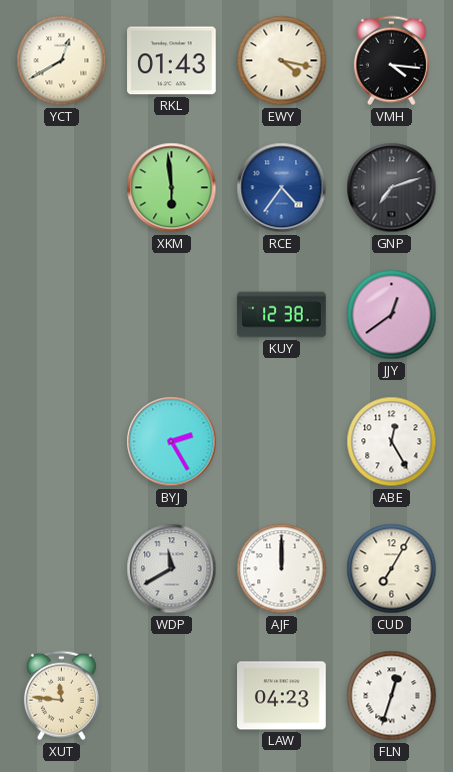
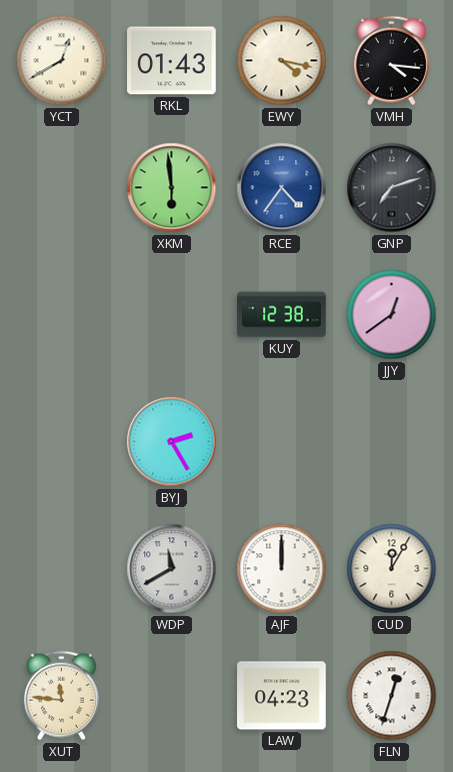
ABE: 12:25 -> none
CUD: 7:05 -> 12:05
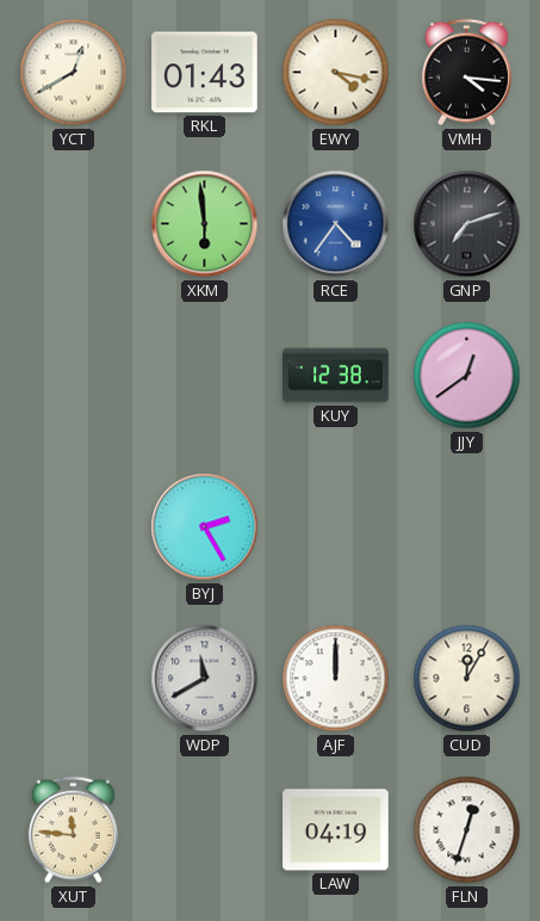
LAW: 04:23 -> 04:19
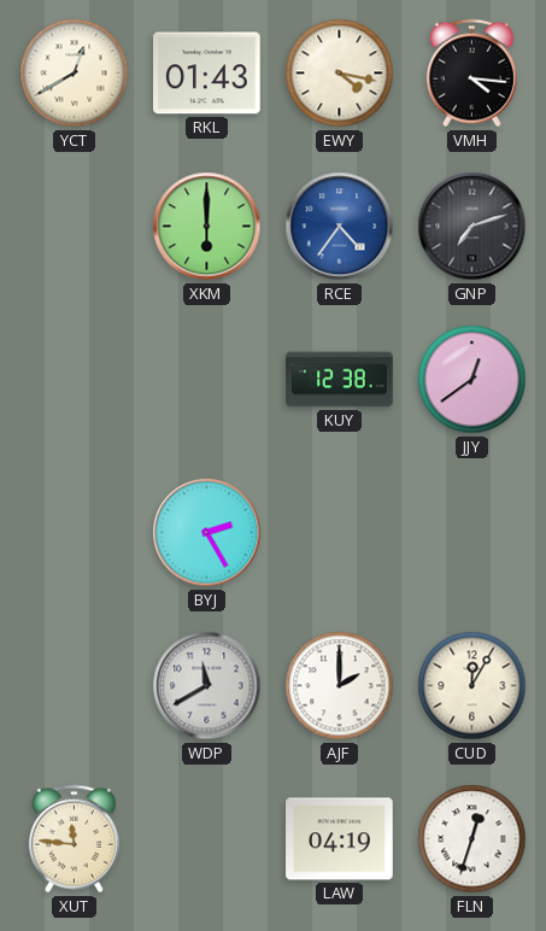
XKM: 5:59 -> 6:00
AJF: 12:00 -> 2:00
